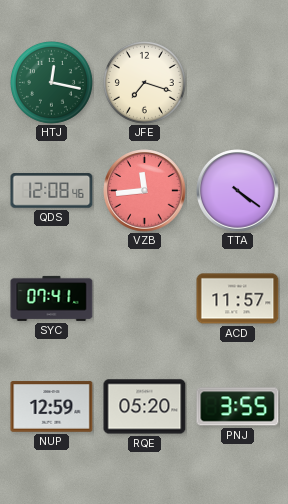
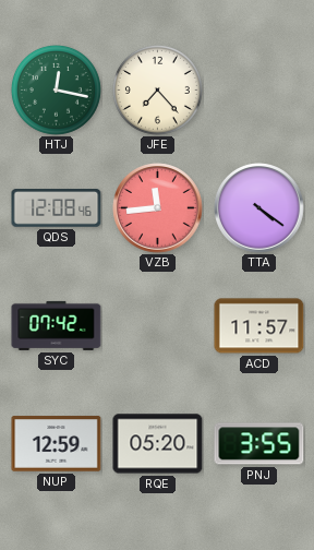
JFE: 7:18 -> 7:23
SYC: 07:41 -> 07:42
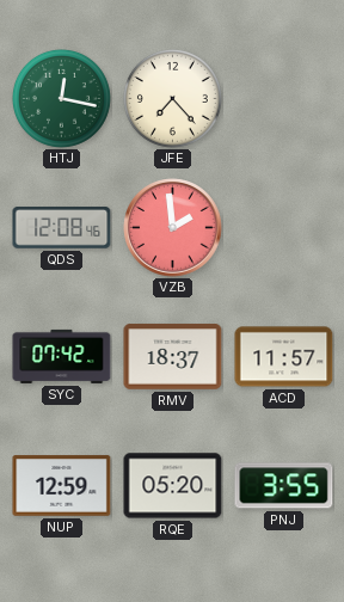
VZB: 11:44 -> 1:59
TTA: 4:21 -> none
RMV: none -> 18:37
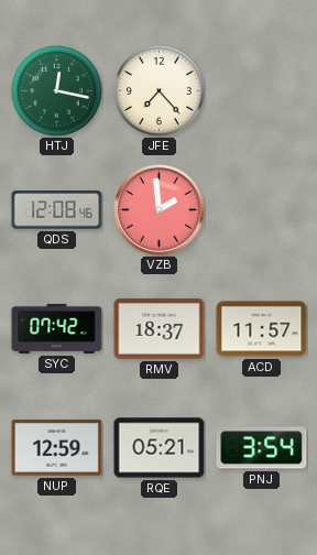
RQE: 05:20 -> 05:21
PNJ: 3:55 -> 3:54
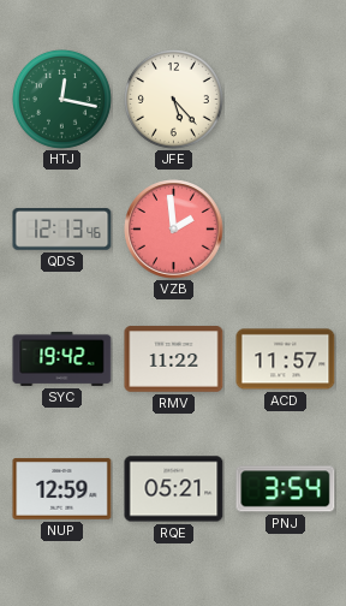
JFE: 7:23 -> 5:23
QDS: 12:08 -> 12:13
SYC: 07:42 -> 19:42
RMV: 18:37 -> 11:22
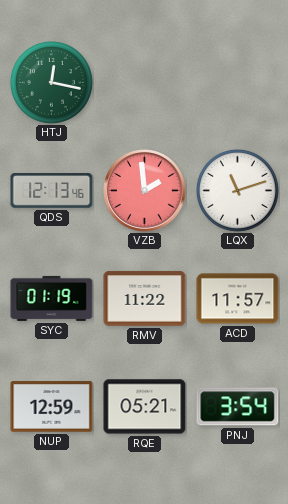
JFE: 5:23 -> none
LQX: none -> 11:12
SYC: 19:42 -> 01:19
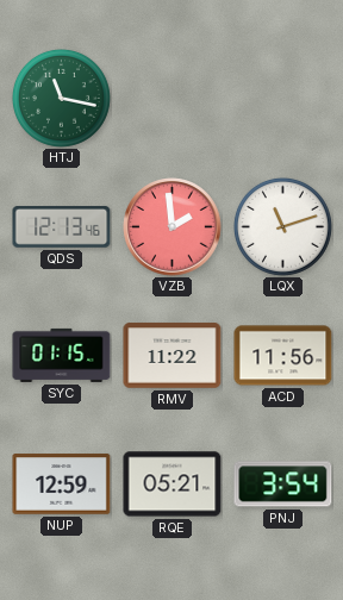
HTJ: 12:17 -> 11:17
SYC: 01:19 -> 01:15
ACD: 11:57 -> 11:56
